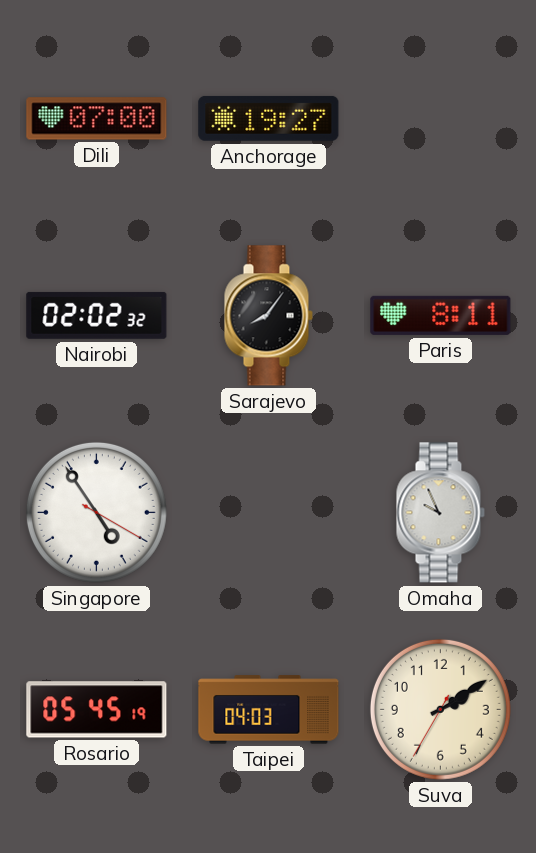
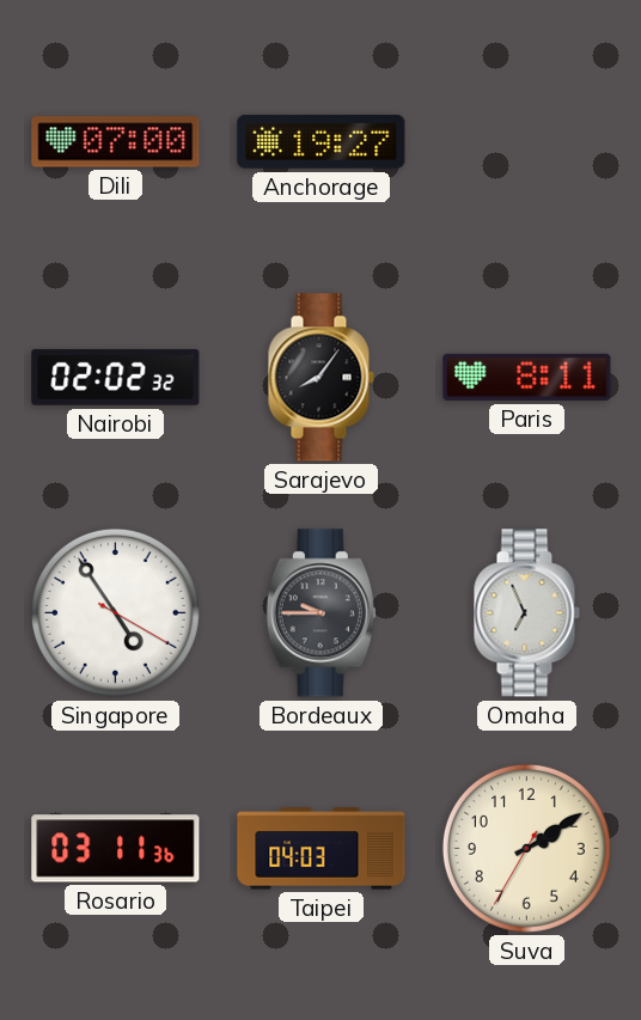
Bordeaux: none -> 9:45
Omaha: 9:56 -> 6:56
Rosario: 05:45 -> 03:11
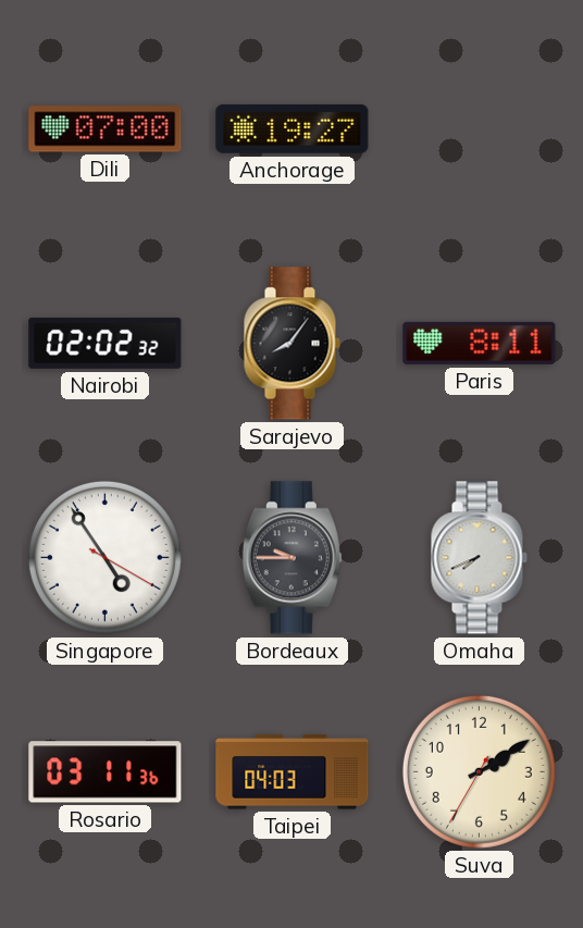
Omaha: 6:56 -> 7:41
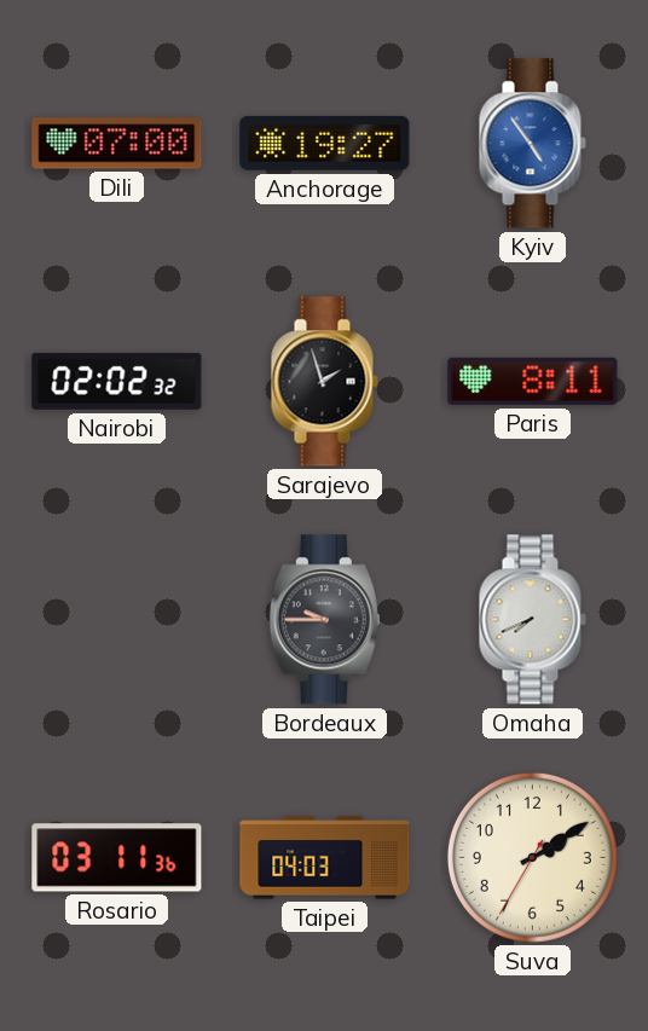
Kyiv: none -> 4:54
Sarajevo: 8:06 -> 1:57
Singapore: 4:54 -> none
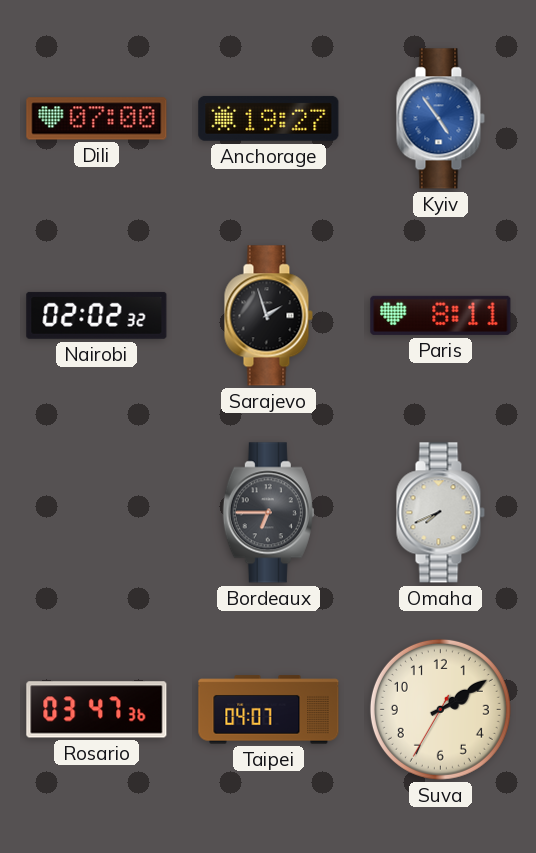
Bordeaux: 9:45 -> 6:45
Rosario: 03:11 -> 03:47
Taipei: 04:03 -> 04:07
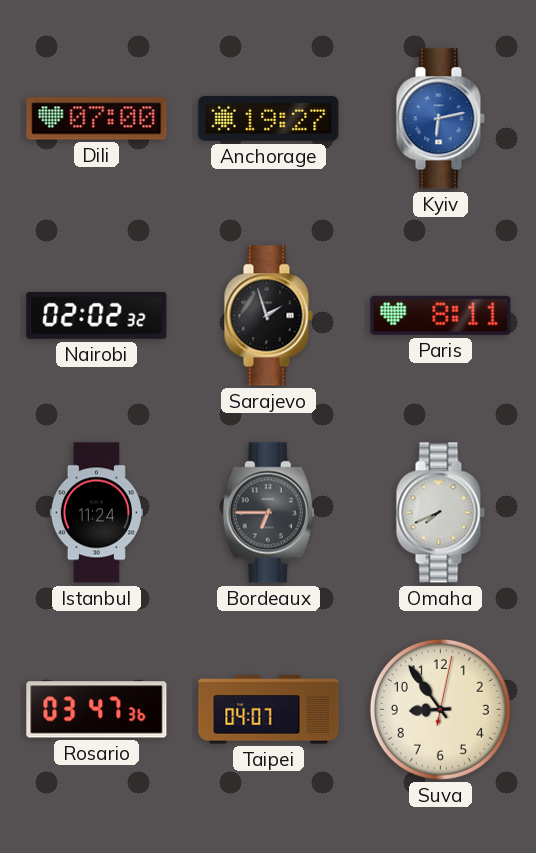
Kyiv: 4:54 -> 6:13
Istanbul: none -> 11:24
Suva: 2:09 -> 8:54
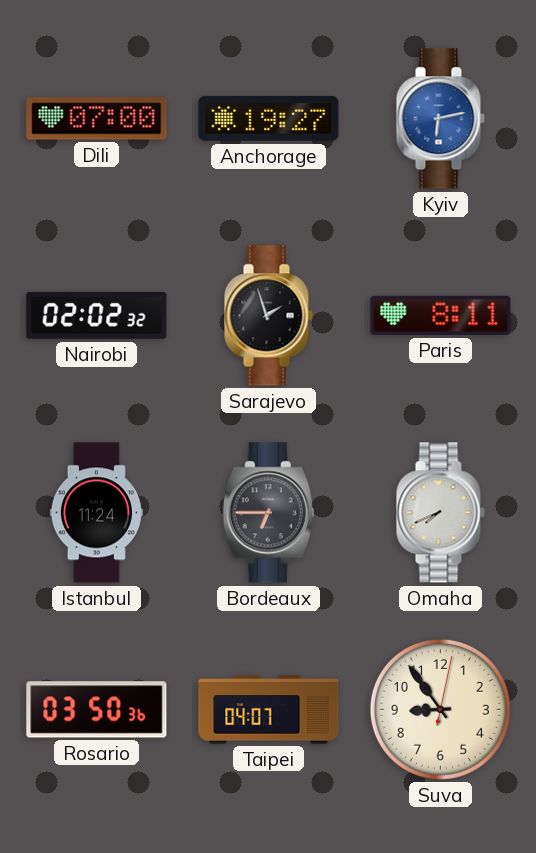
Rosario: 03:47 -> 03:50
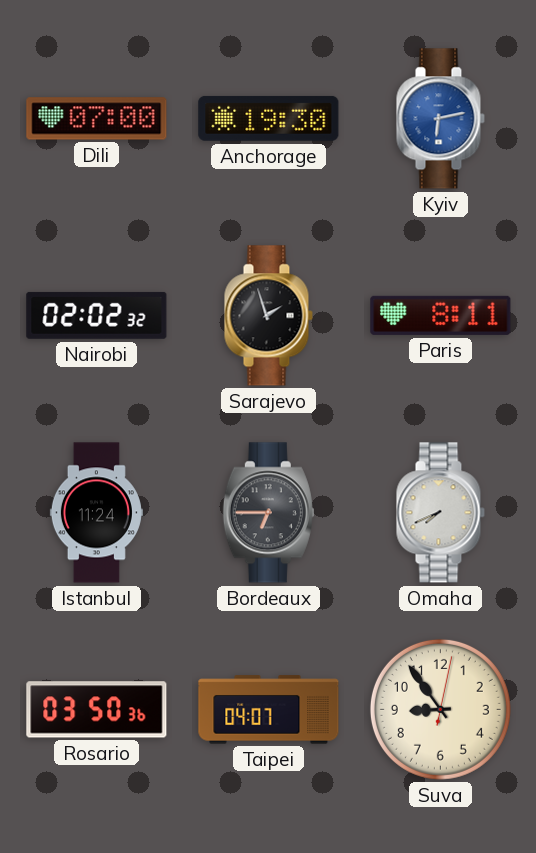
Anchorage: 19:27 -> 19:30
